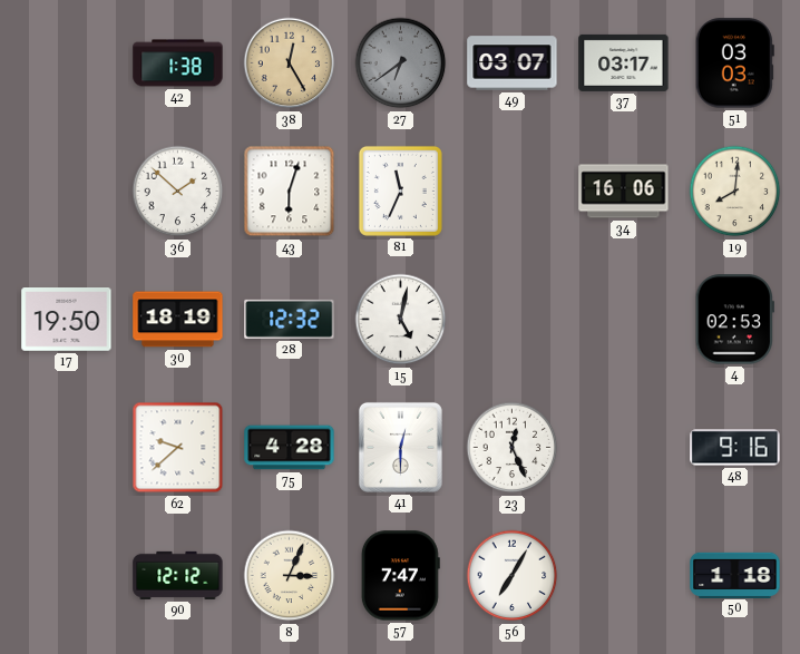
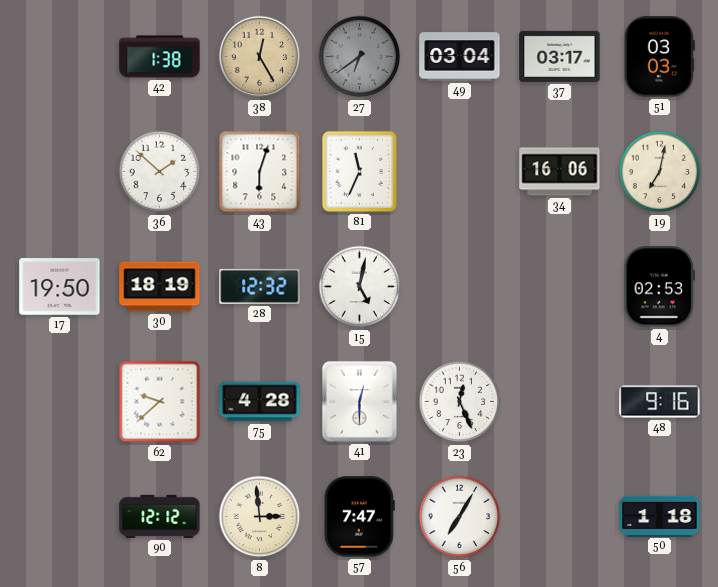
49: 03:07 -> 03:04
19: 8:01 -> 7:02
8: 3:04 -> 2:59
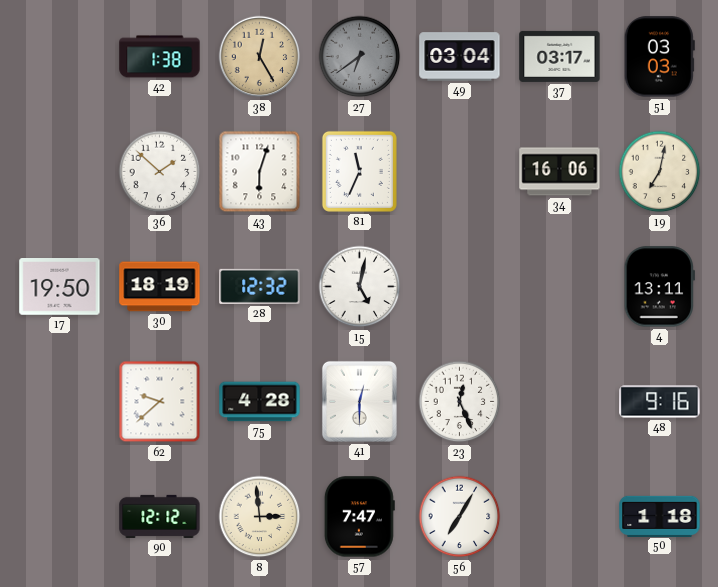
4: 02:53 -> 13:11
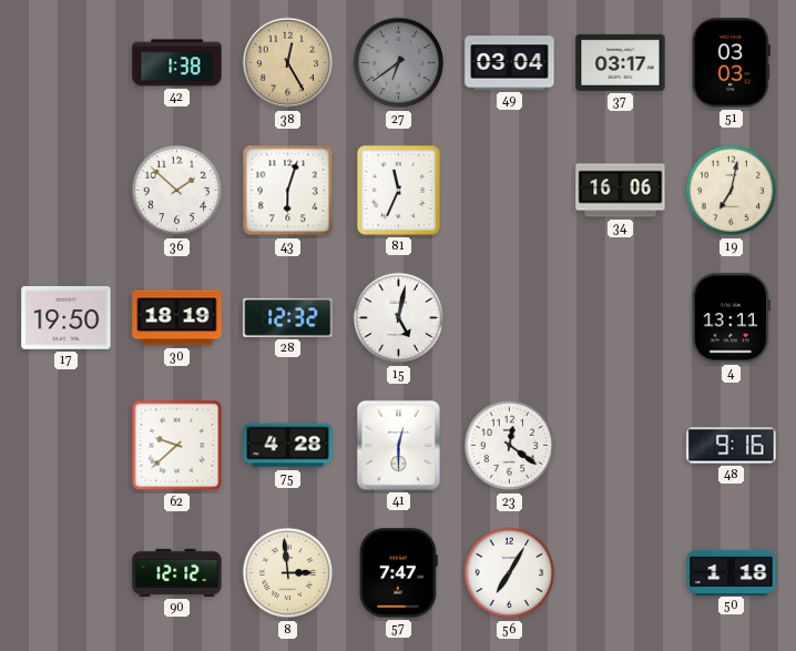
23: 12:26 -> 12:21
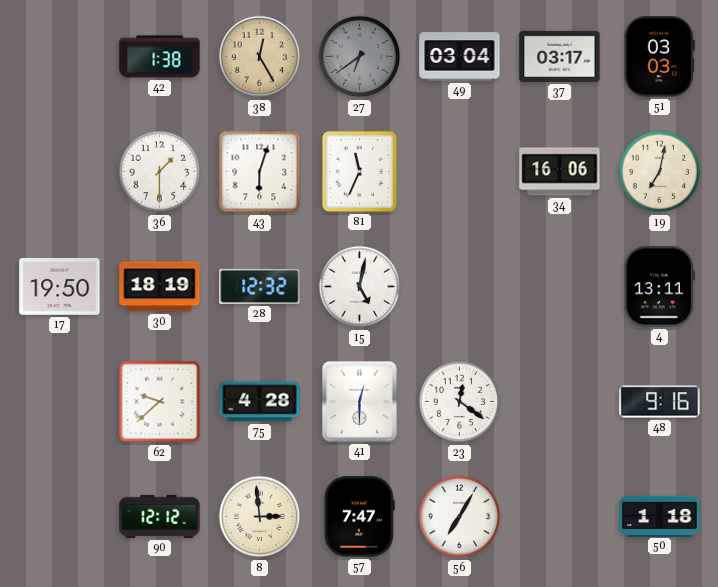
36: 1:52 -> 1:30
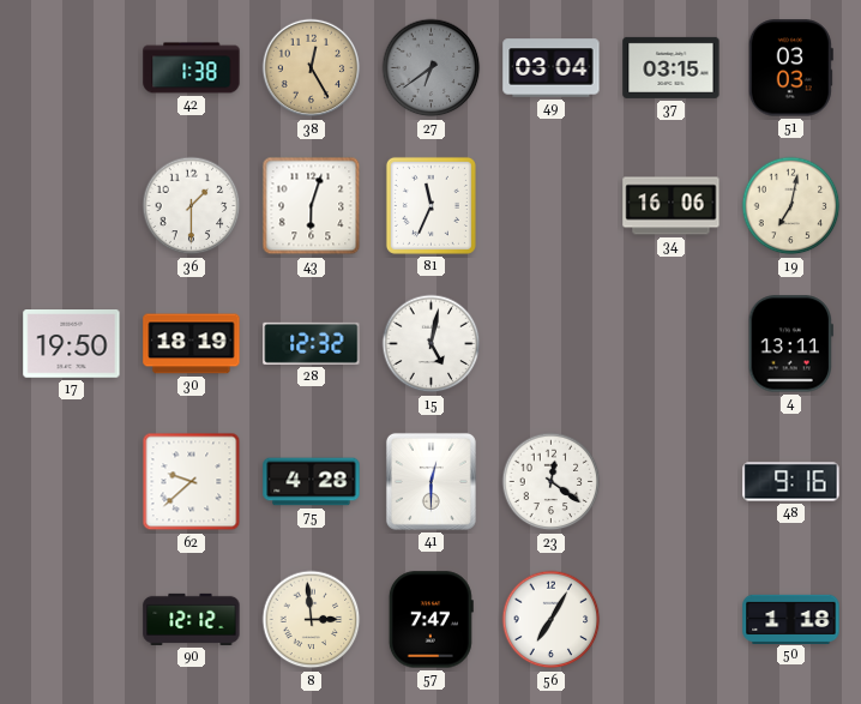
37: 03:17 -> 03:15
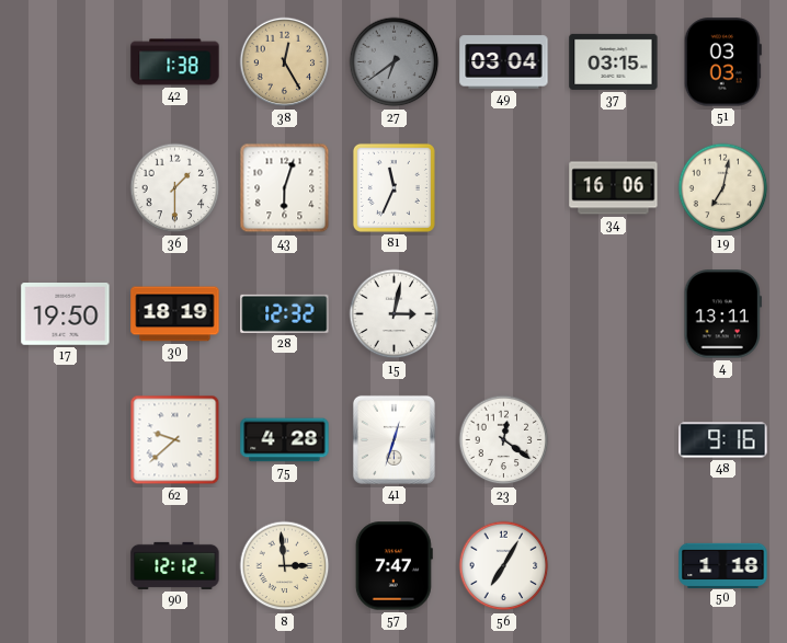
15: 5:02 -> 3:02
41: 12:30 -> 12:33
